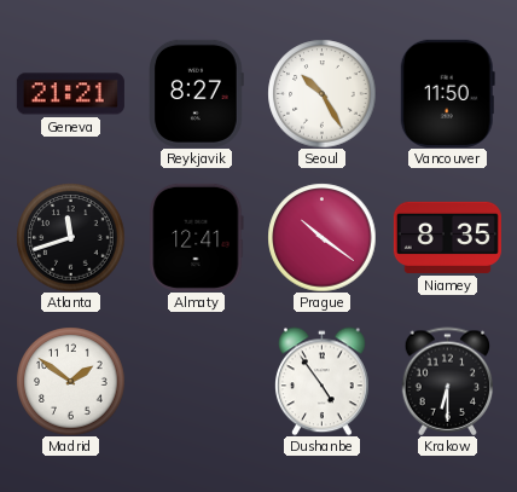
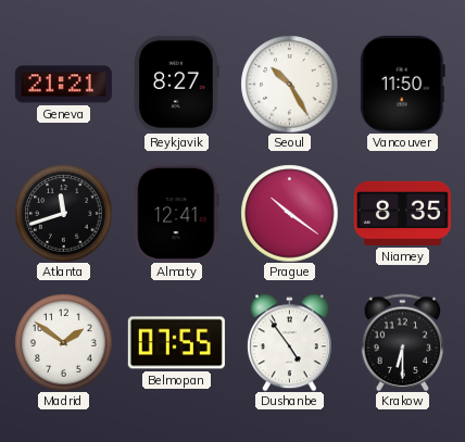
Belmopan: none -> 07:55
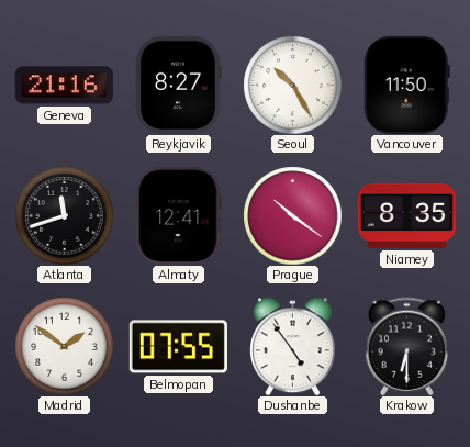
Geneva: 21:21 -> 21:16
